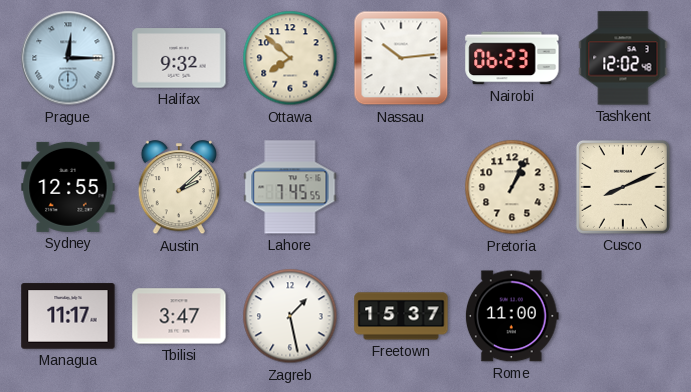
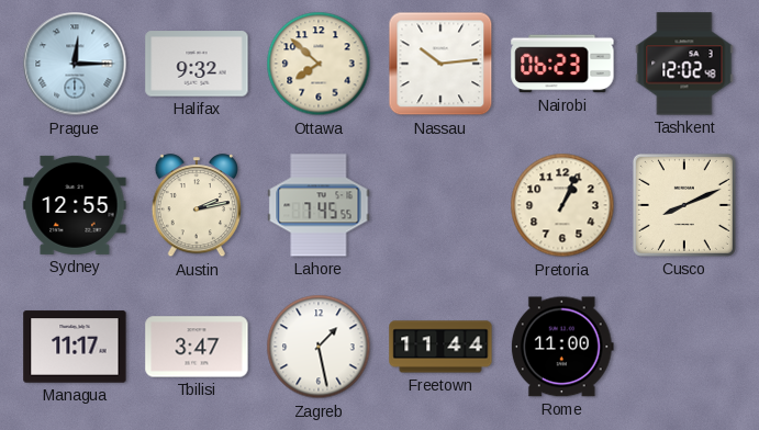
Austin: 2:08 -> 2:13
Freetown: 15:37 -> 11:44
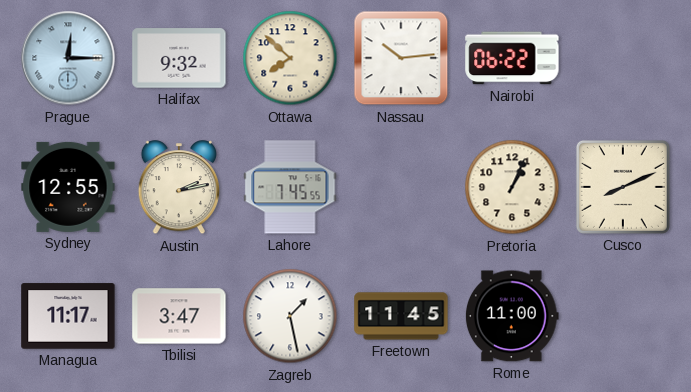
Nairobi: 06:23 -> 06:22
Tashkent: 12:02 -> none
Freetown: 11:44 -> 11:45
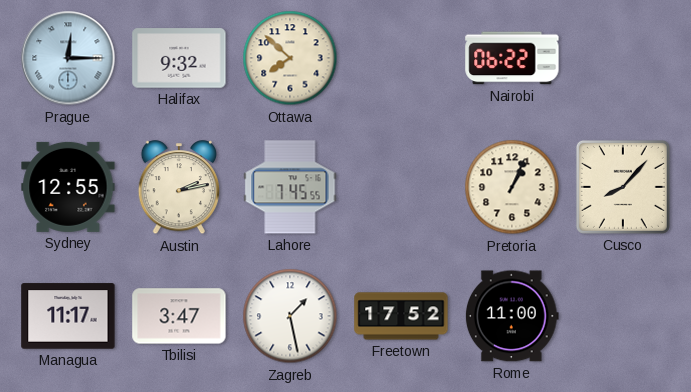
Nassau: 10:14 -> none
Cusco: 8:11 -> 8:07
Freetown: 11:45 -> 17:52
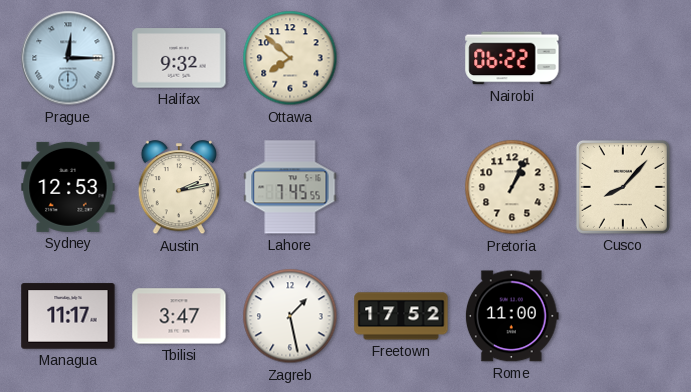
Sydney: 12:55 -> 12:53
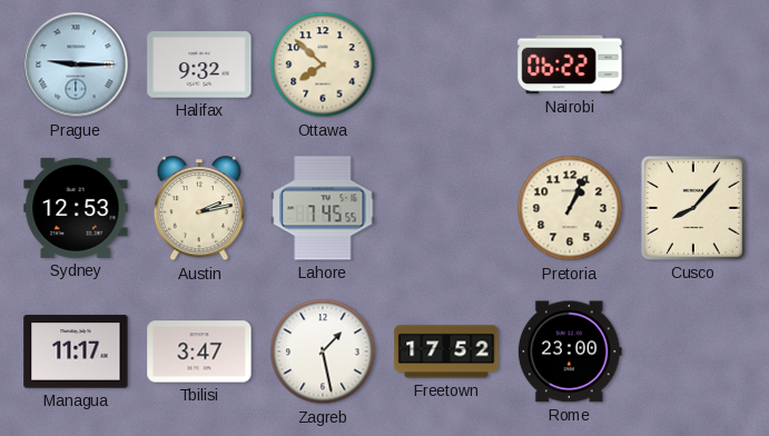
Prague: 12:15 -> 9:15
Rome: 11:00 -> 23:00
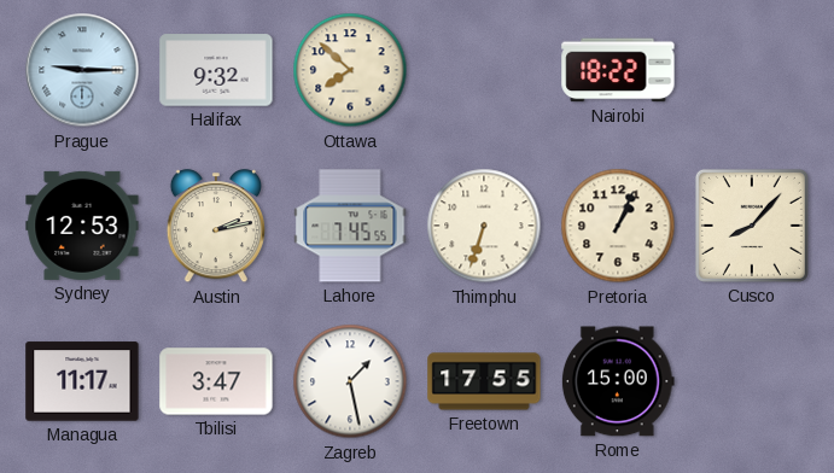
Nairobi: 06:22 -> 18:22
Thimphu: none -> 6:33
Freetown: 17:52 -> 17:55
Rome: 23:00 -> 15:00
